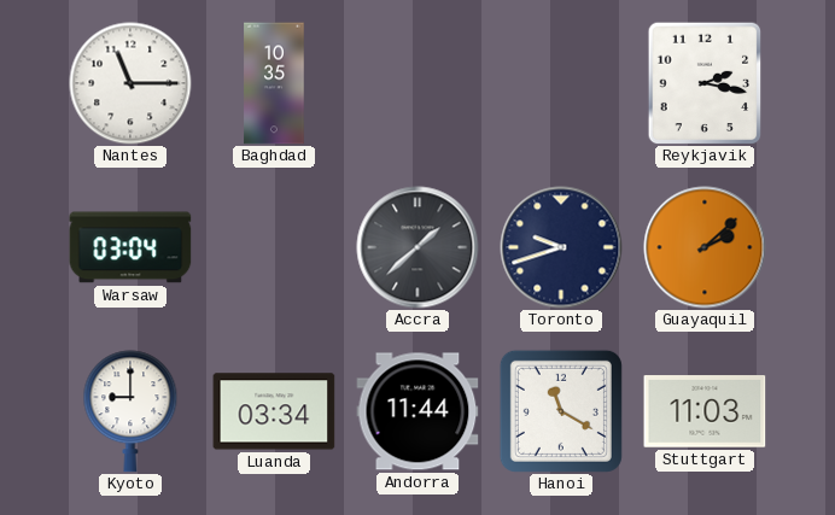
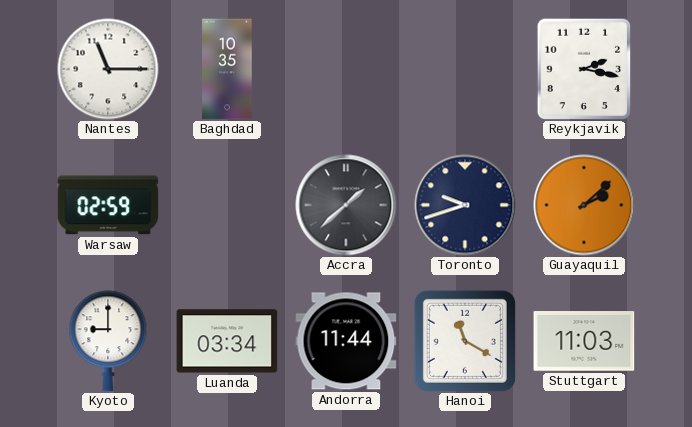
Warsaw: 03:04 -> 02:59
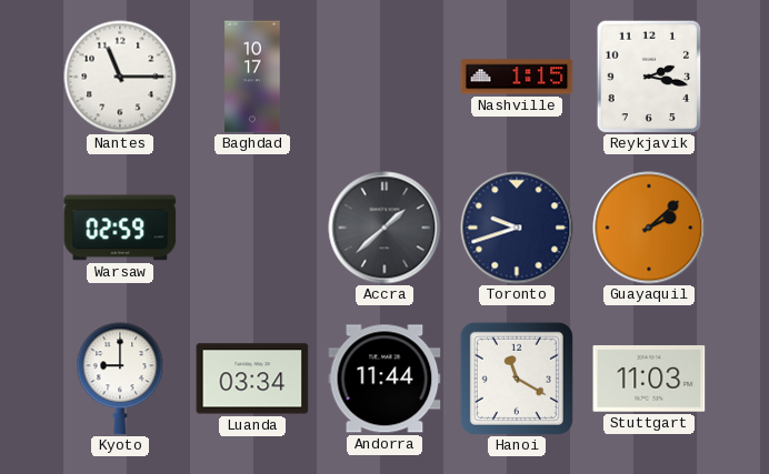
Baghdad: 10:35 -> 10:17
Nashville: none -> 1:15
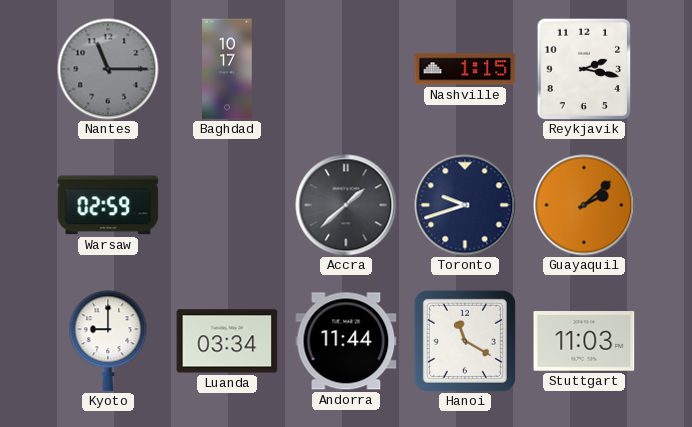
Nantes dial: white -> grey
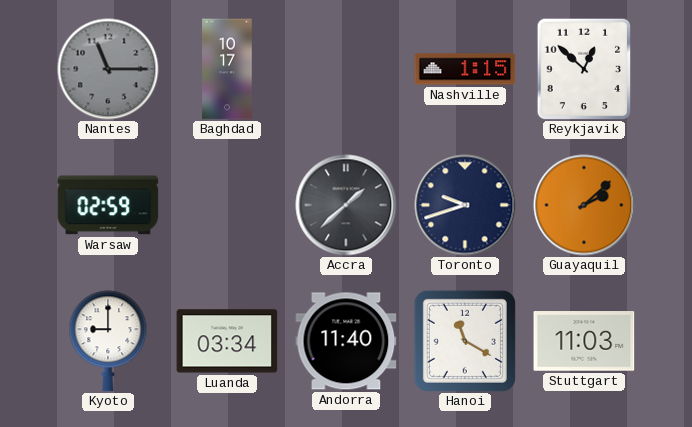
Reykjavik: 2:17 -> 12:52
Andorra: 11:44 -> 11:40
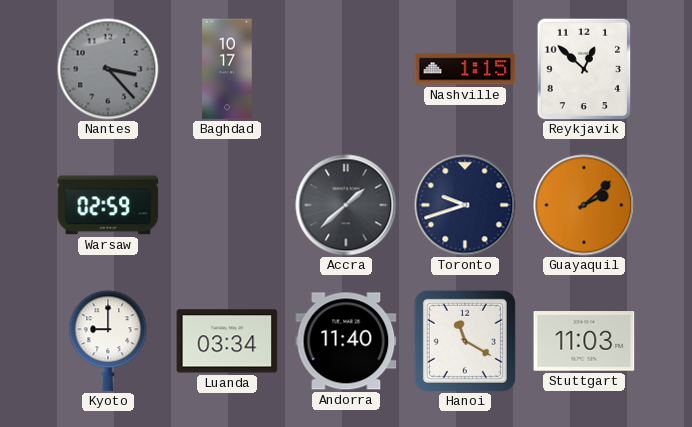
Nantes: 11:15 -> 3:23
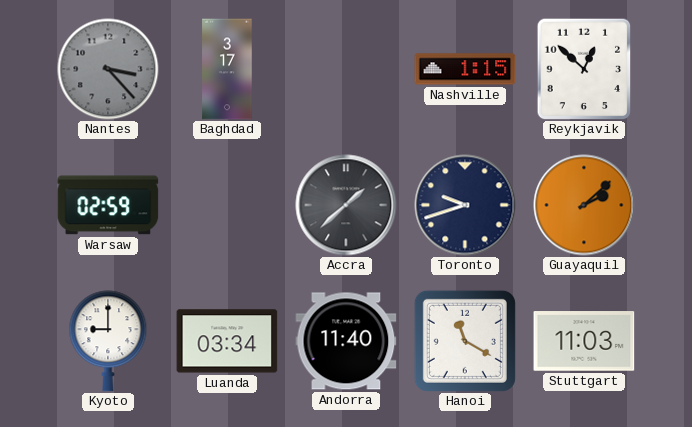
Baghdad: 10:17 -> 3:17
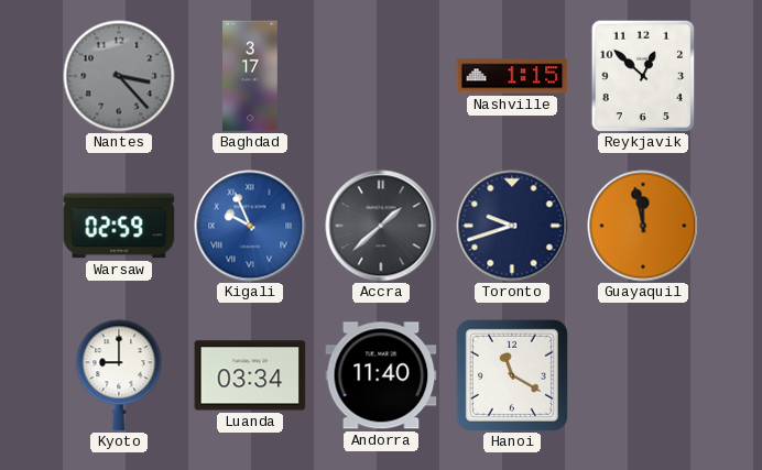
Kigali: none -> 9:56
Guayaquil: 2:08 -> 11:58
Stuttgart: 11:03 -> none
